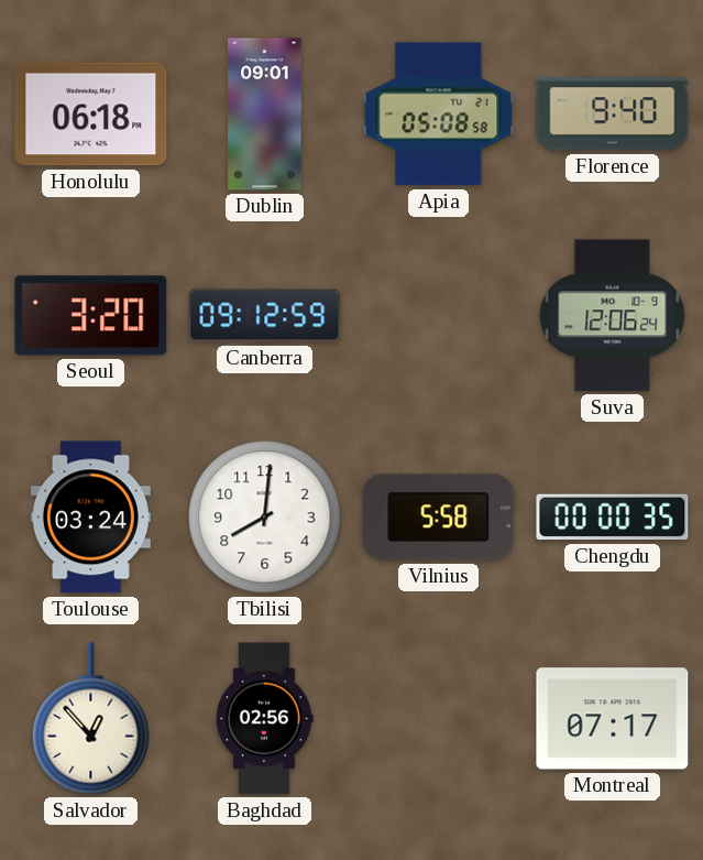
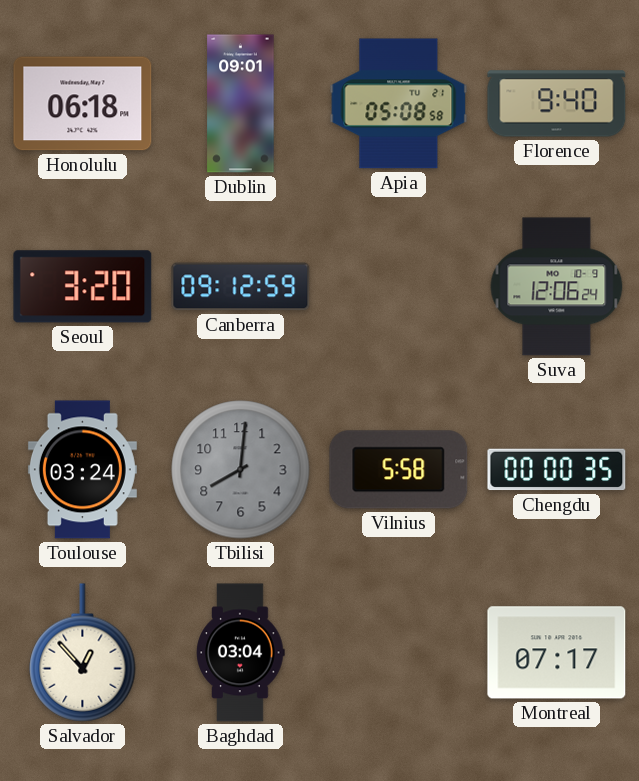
Tbilisi dial: white -> grey
Baghdad: 02:56 -> 03:04
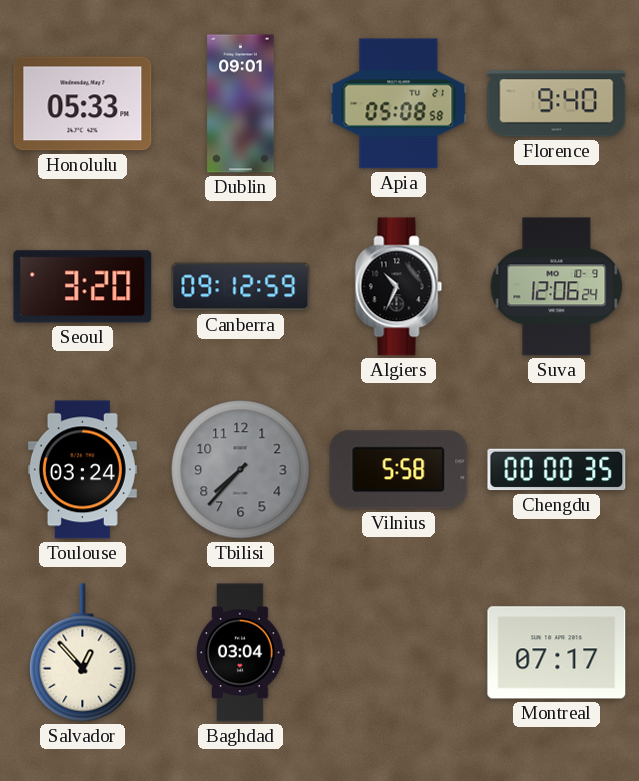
Honolulu: 06:18 -> 05:33
Algiers: none -> 10:34
Tbilisi: 8:01 -> 7:37
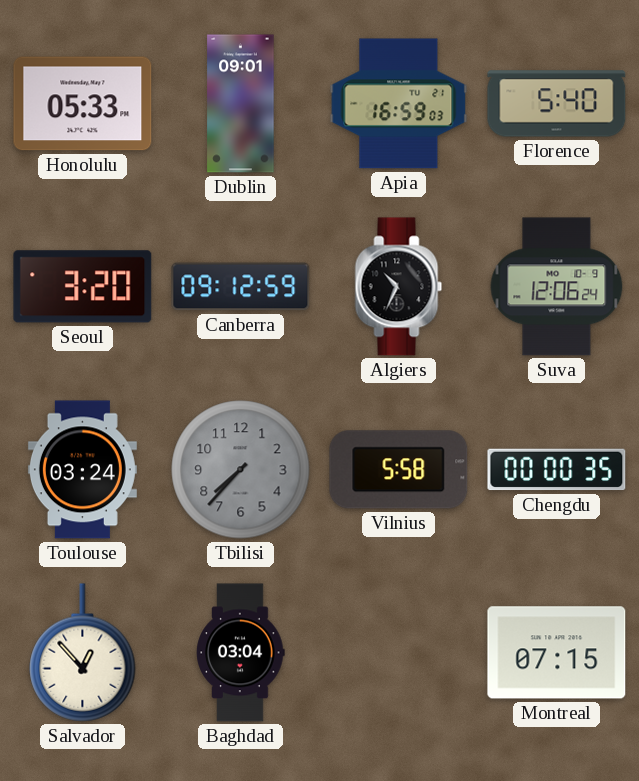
Apia: 05:08 -> 16:59
Florence: 9:40 -> 5:40
Montreal: 07:17 -> 07:15
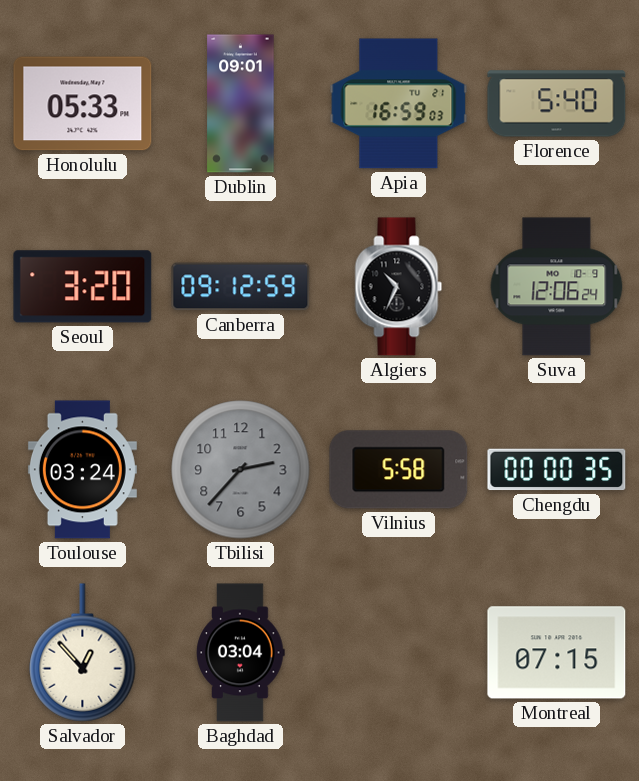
Tbilisi: 7:37 -> 2:37
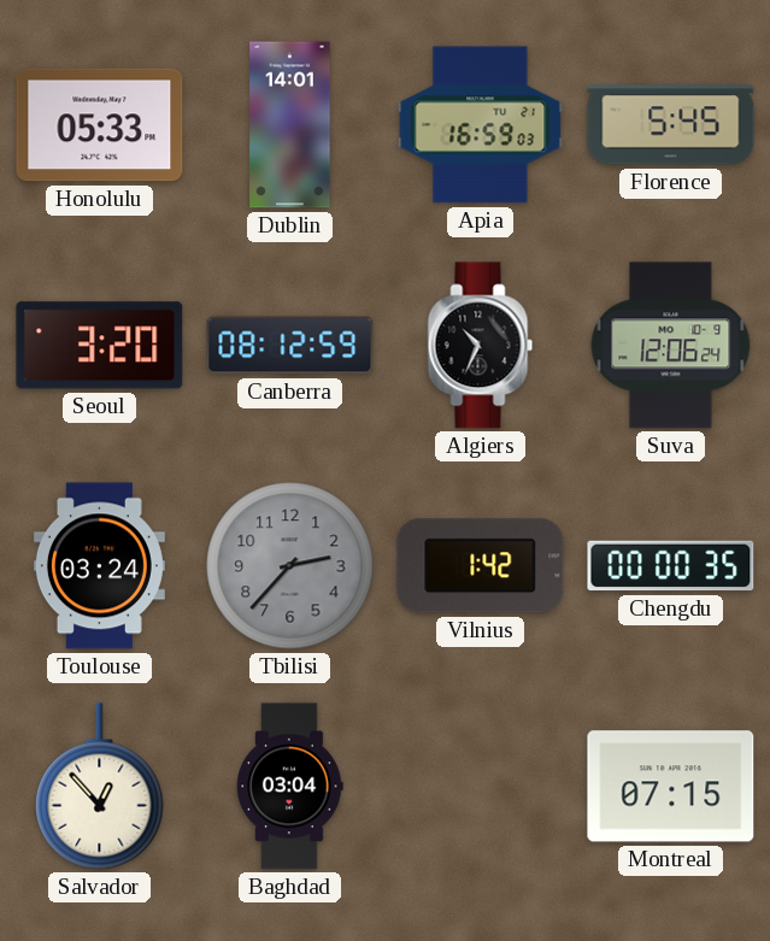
Dublin: 09:01 -> 14:01
Florence: 5:40 -> 5:45
Canberra: 09:12 -> 08:12
Vilnius: 5:58 -> 1:42
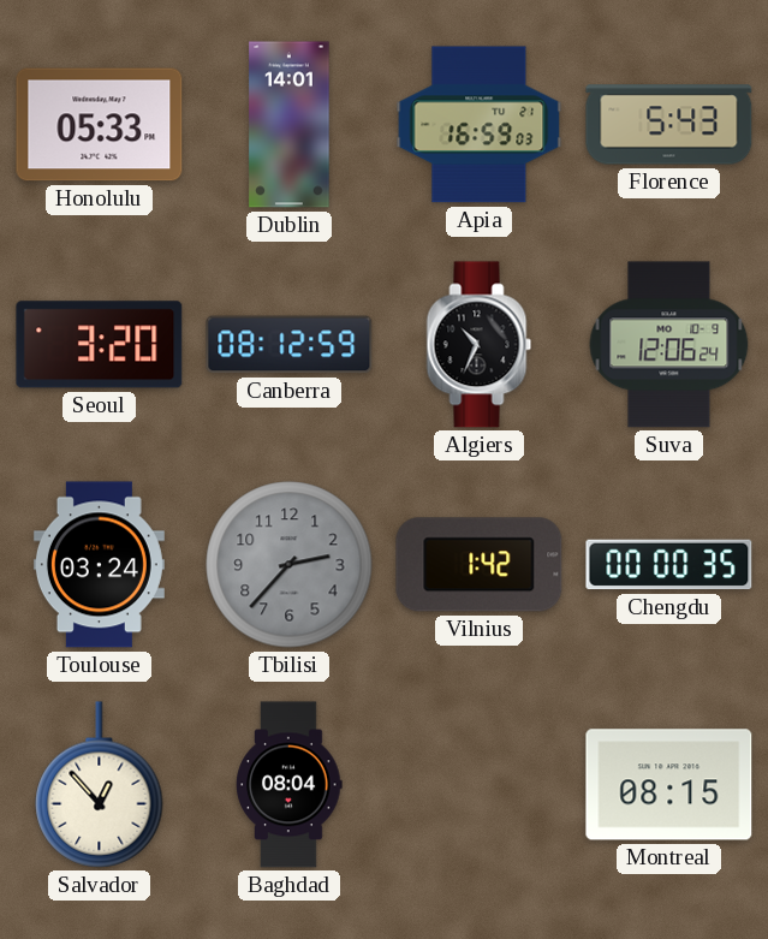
Florence: 5:45 -> 5:43
Baghdad: 03:04 -> 08:04
Montreal: 07:15 -> 08:15
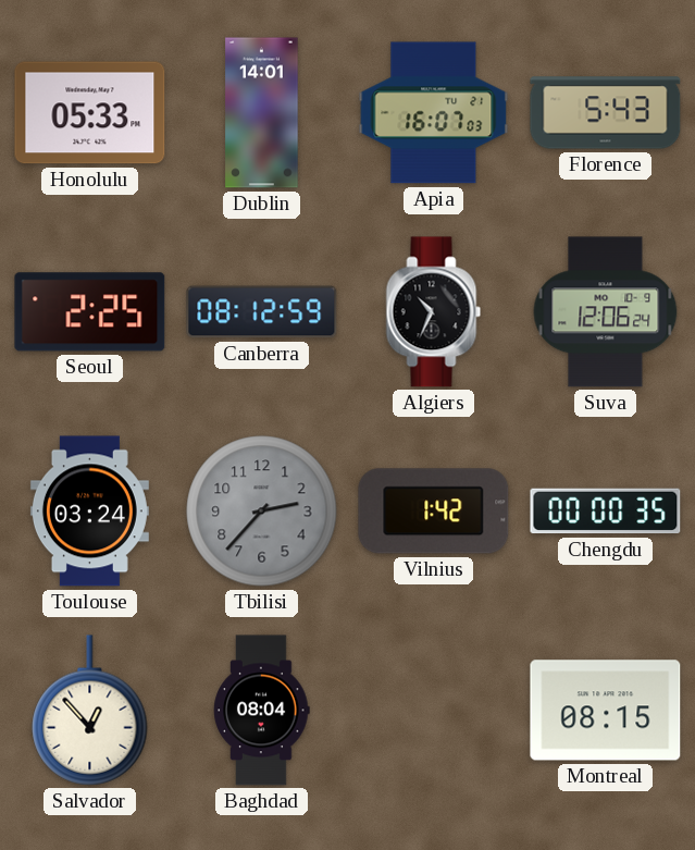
Apia: 16:59 -> 16:07
Seoul: 3:20 -> 2:25
